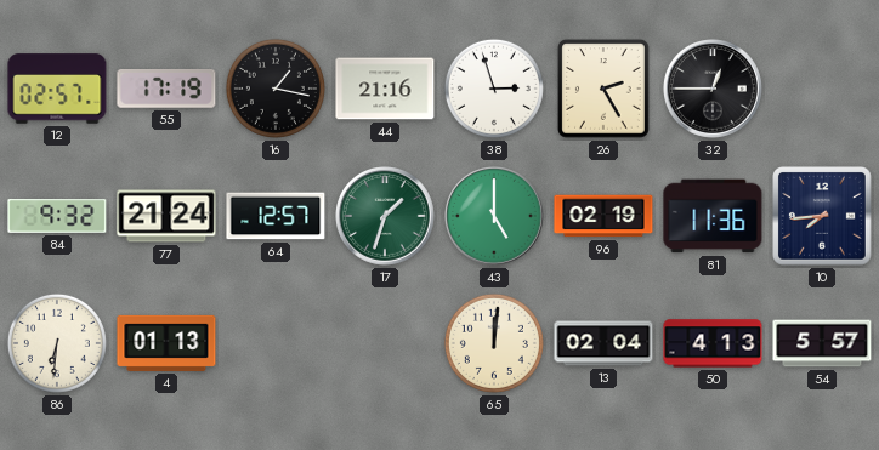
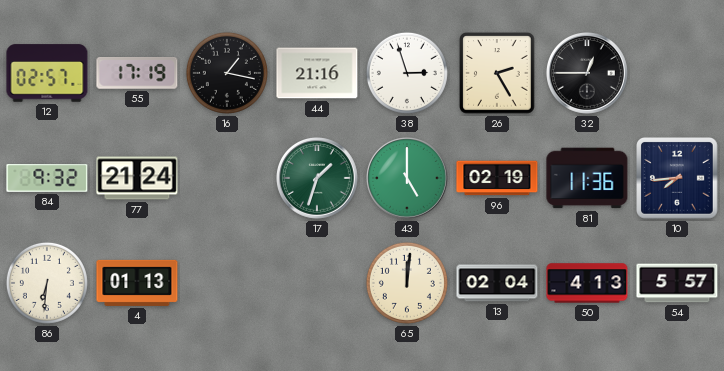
64: 12:57 -> none
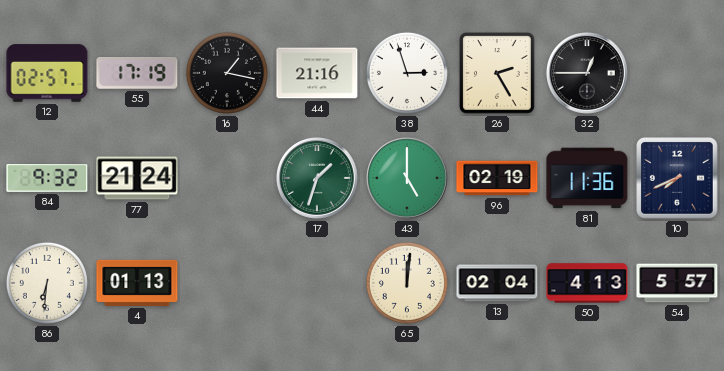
10: 7:44 -> 7:41
